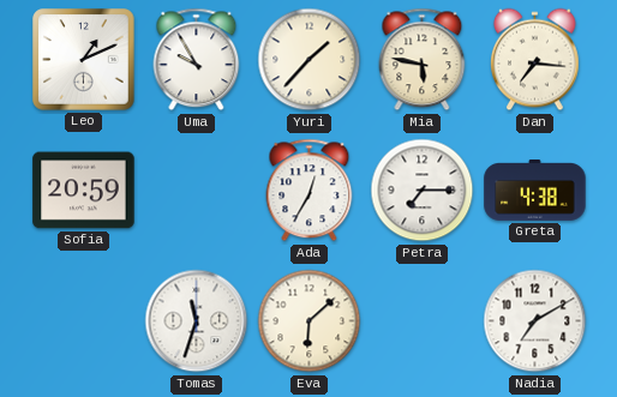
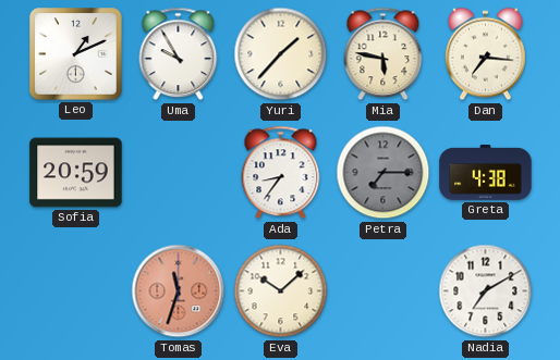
Ada: 12:35 -> 8:36
Petra dial: white -> grey
Tomas dial: white -> salmon
Eva: 6:08 -> 10:08
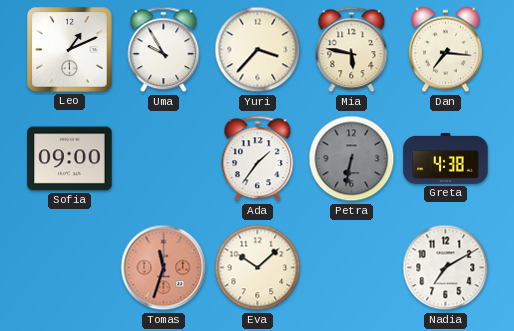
Yuri: 1:37 -> 3:37
Sofia: 20:59 -> 09:00
Ada: 8:36 -> 1:36
Petra: 7:15 -> 6:32
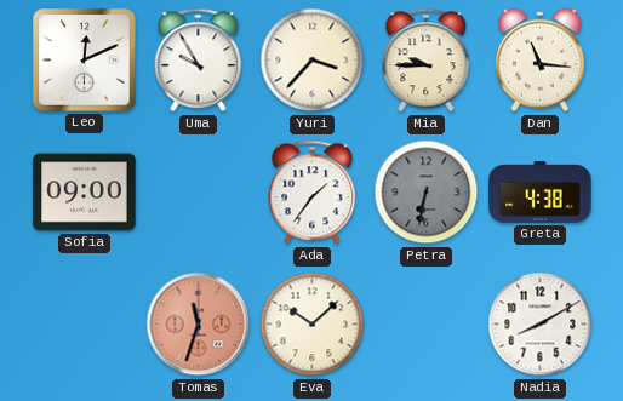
Leo: 1:11 -> 12:11
Mia: 5:47 -> 9:45
Dan: 7:16 -> 11:16
Nadia: 7:10 -> 8:10
